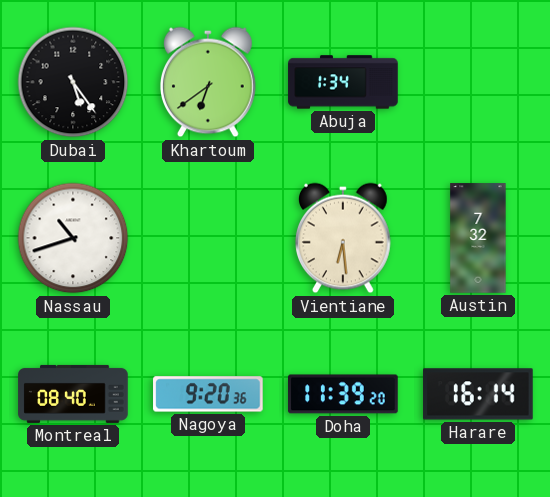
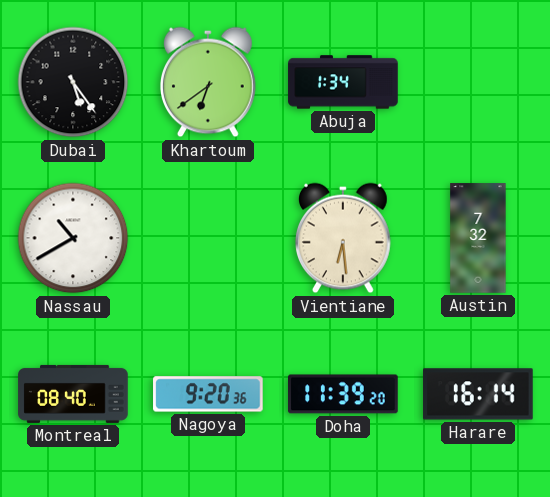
Nassau: 10:42 -> 10:40
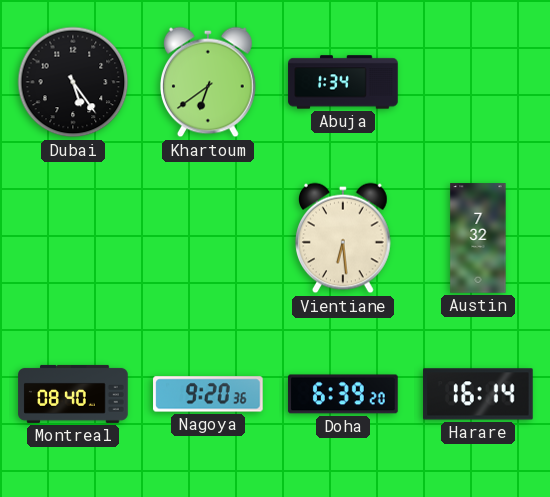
Nassau: 10:40 -> none
Doha: 11:39 -> 6:39
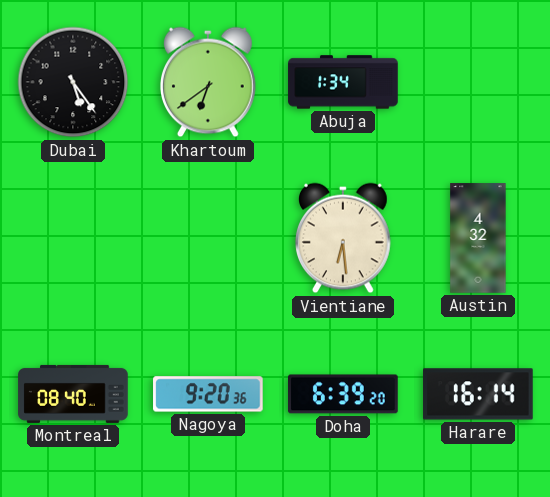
Austin: 7:32 -> 4:32
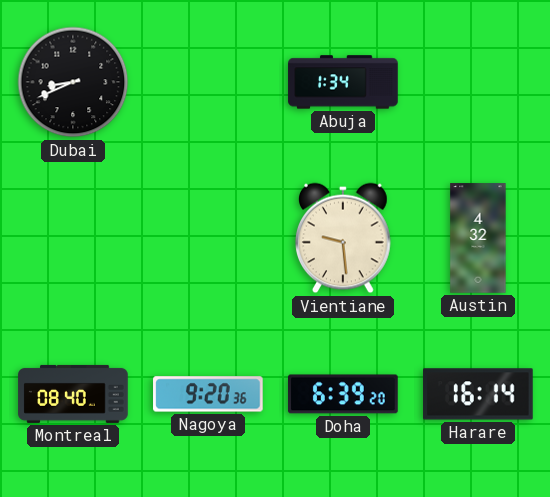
Dubai: 5:24 -> 8:41
Khartoum: 6:39 -> none
Vientiane: 6:29 -> 9:29
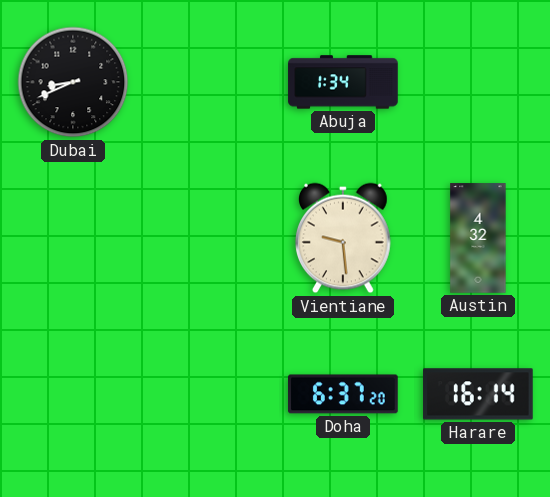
Montreal: 08:40 -> none
Nagoya: 9:20 -> none
Doha: 6:39 -> 6:37
